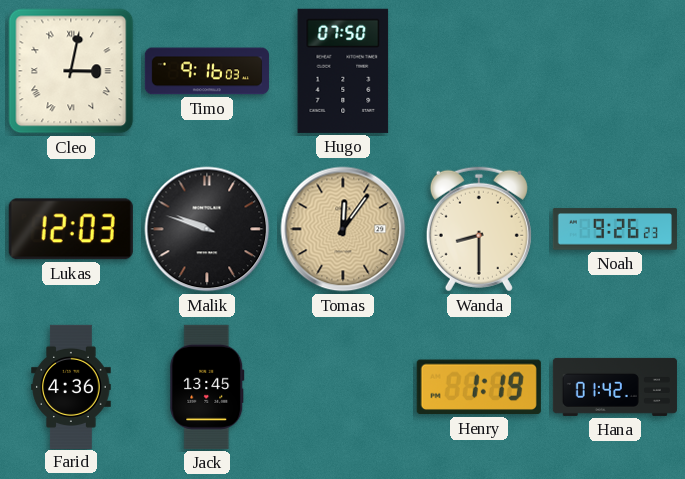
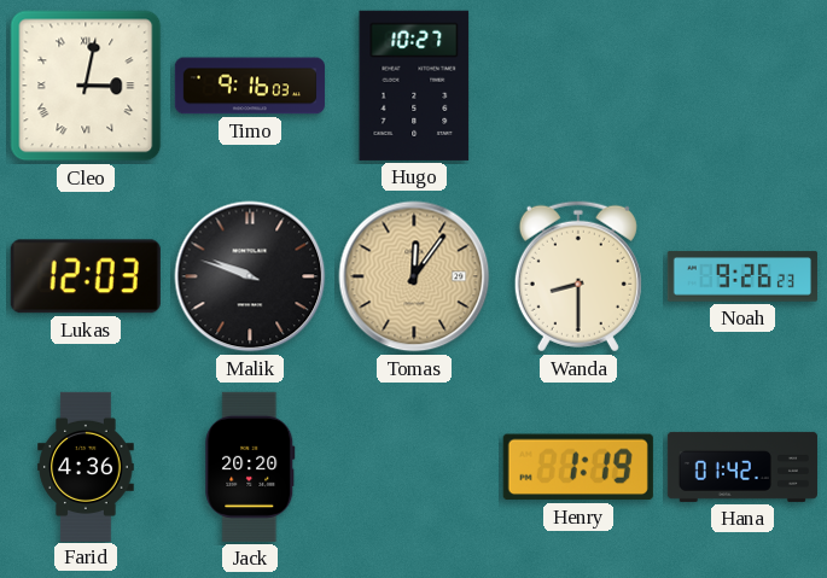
Hugo: 07:50 -> 10:27
Jack: 13:45 -> 20:20
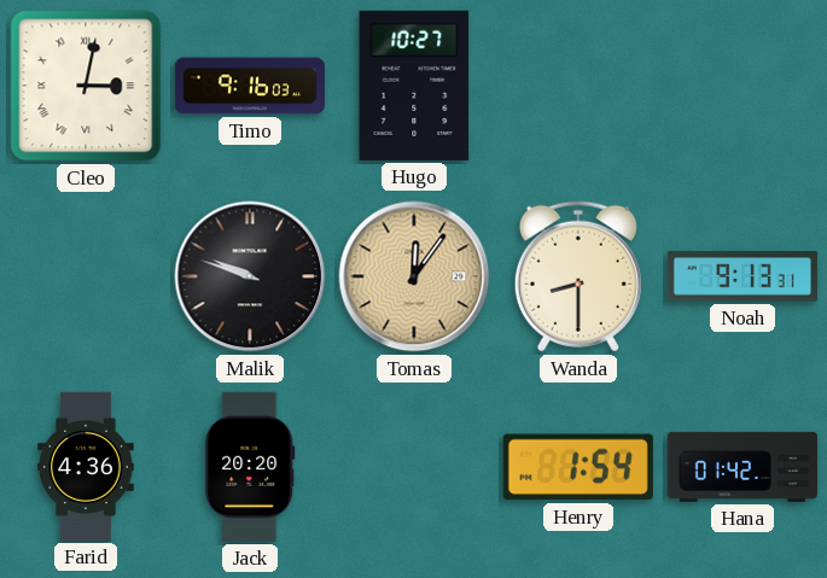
Lukas: 12:03 -> none
Noah: 9:26 -> 9:13
Henry: 1:19 -> 1:54
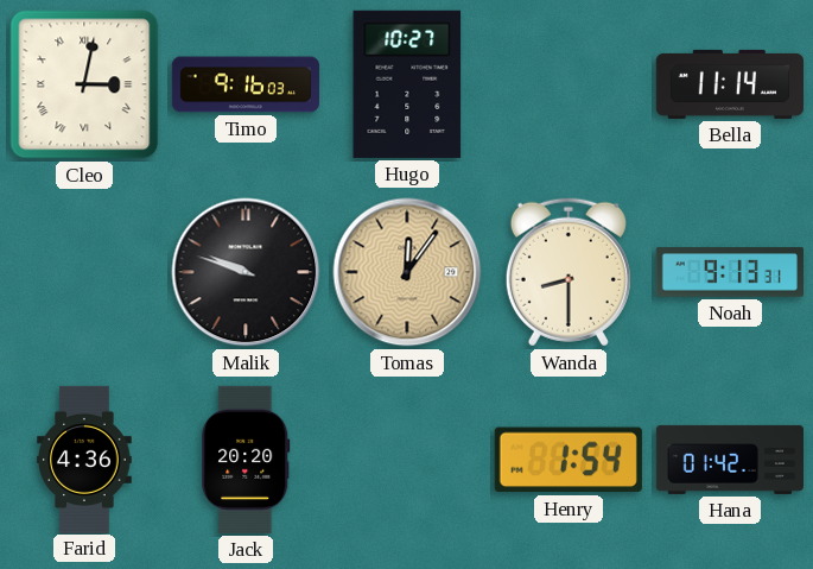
Bella: none -> 11:14
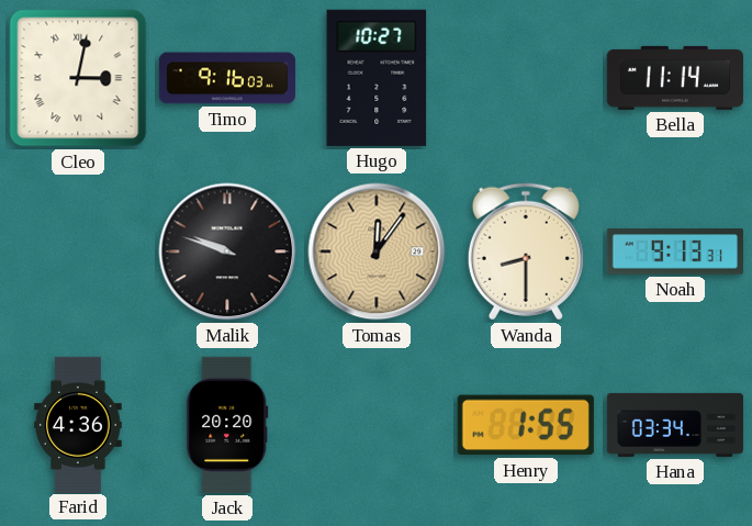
Henry: 1:54 -> 1:55
Hana: 01:42 -> 03:34
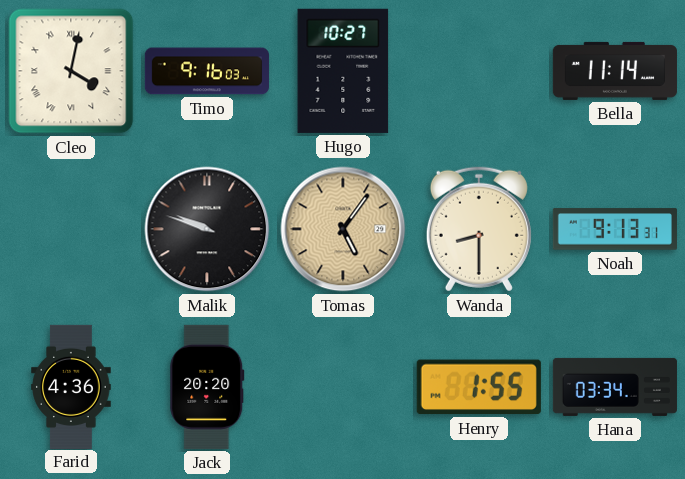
Cleo: 3:02 -> 4:02
Tomas: 12:06 -> 5:06
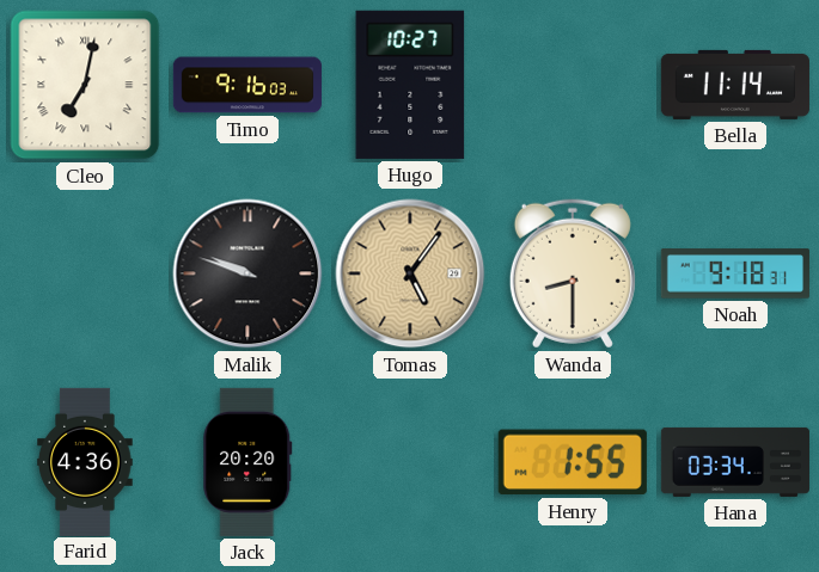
Cleo: 4:02 -> 7:02
Noah: 9:13 -> 9:18
